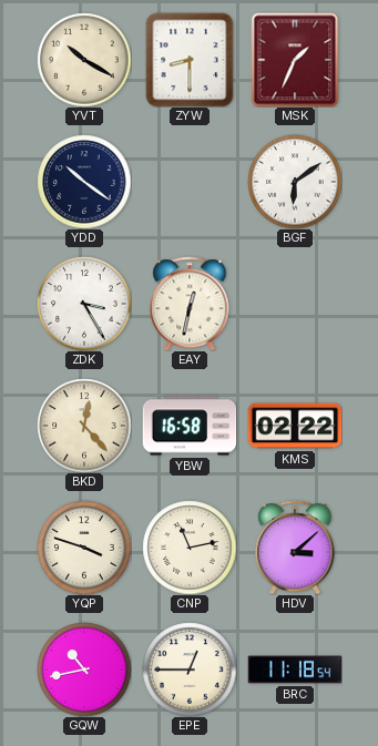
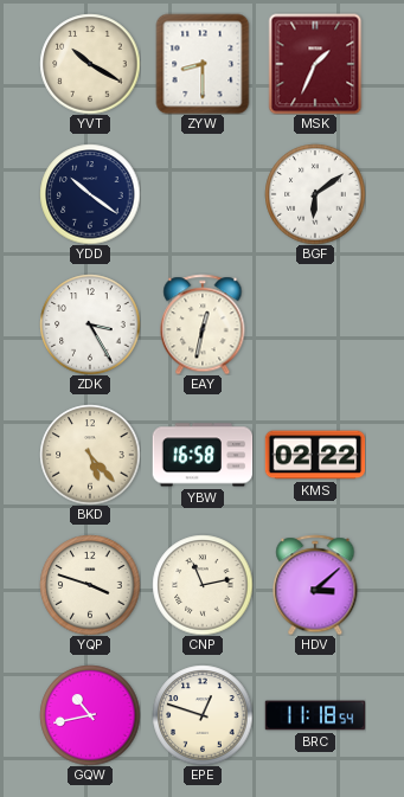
BKD: 12:23 -> 5:23
EPE: 12:45 -> 12:48
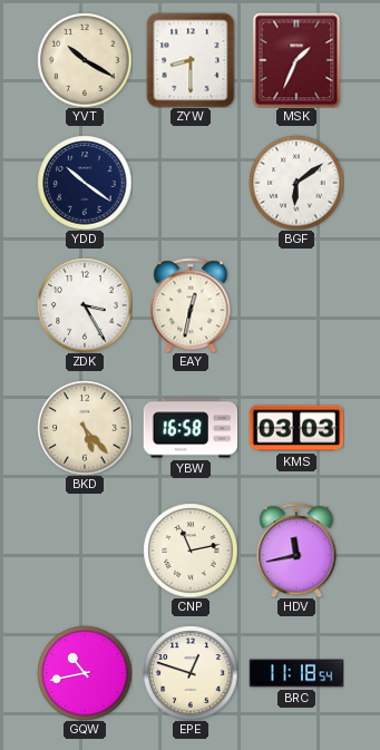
KMS: 02:22 -> 03:03
YQP: 3:48 -> none
HDV: 3:08 -> 11:43
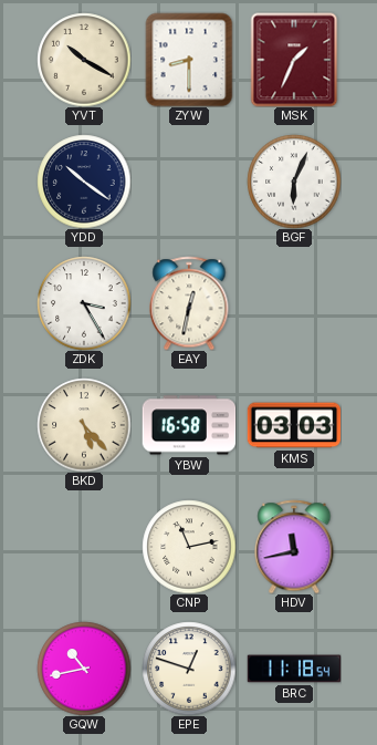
BGF: 6:09 -> 6:04
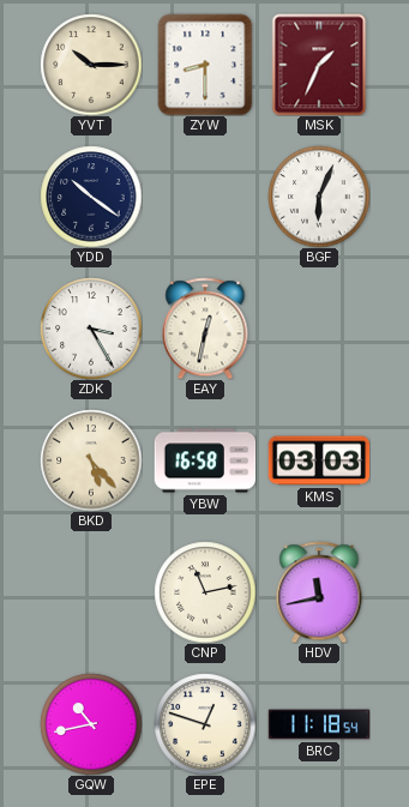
YVT: 10:20 -> 10:15
